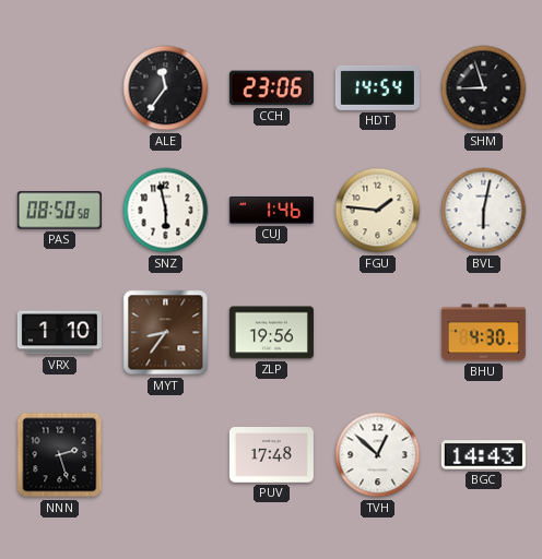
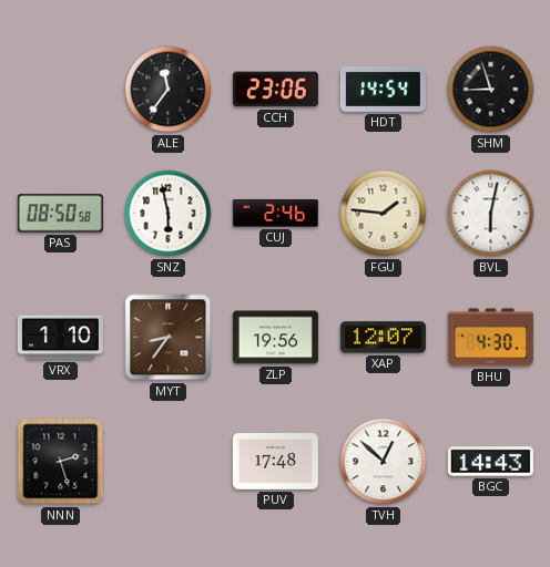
CUJ: 1:46 -> 2:46
XAP: none -> 12:07
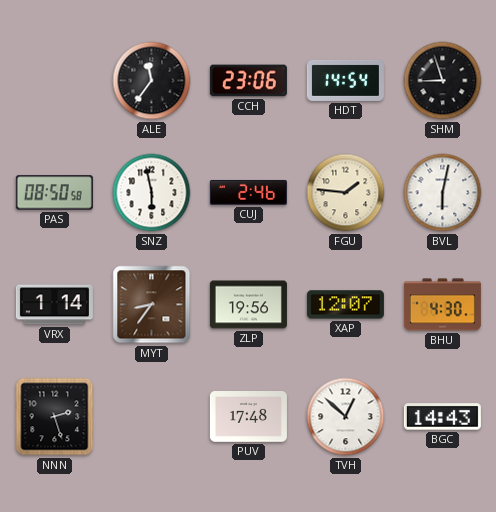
VRX: 1:10 -> 1:14
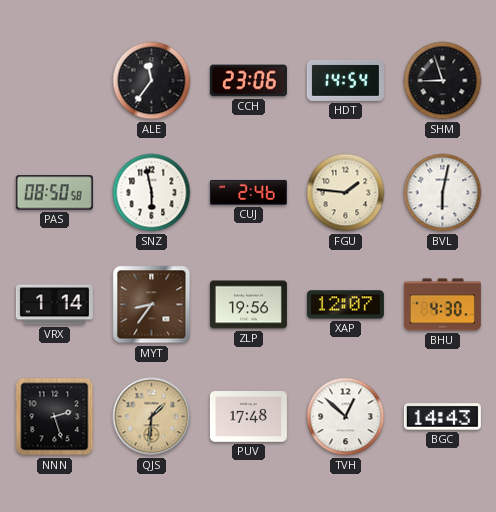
QJS: none -> 1:31
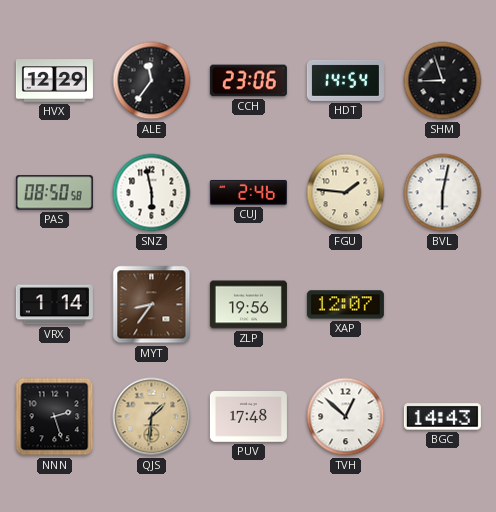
HVX: none -> 12:29
BHU: 4:30 -> none
